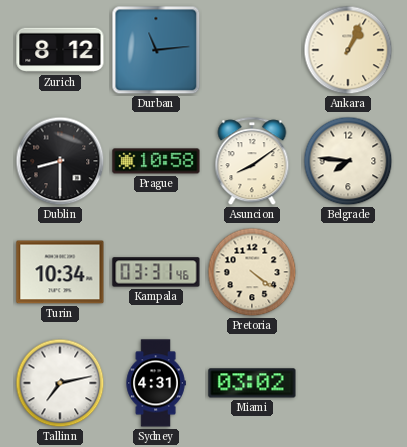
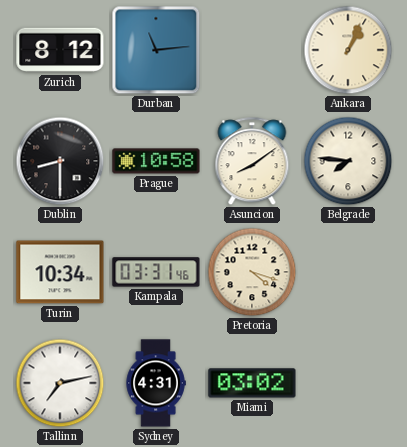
Pretoria: 4:21 -> 4:18
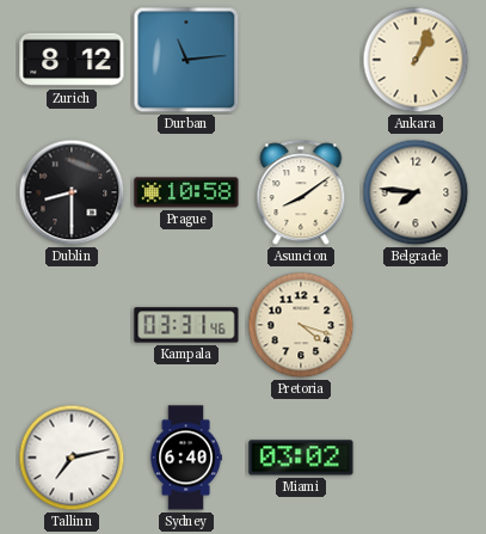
Turin: 10:34 -> none
Sydney: 4:31 -> 6:40
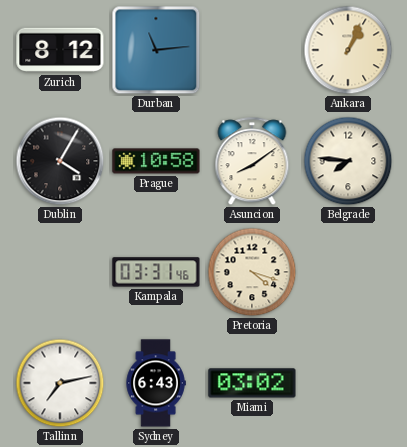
Dublin: 8:30 -> 4:05
Sydney: 6:40 -> 6:43
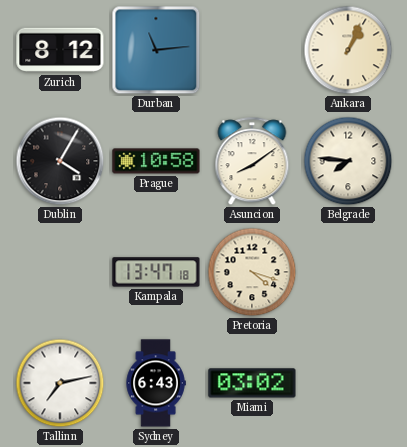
Kampala: 03:31 -> 13:47
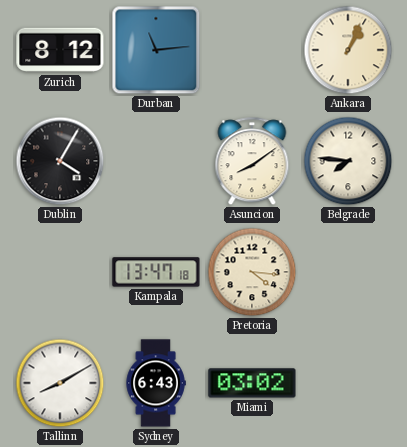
Prague: 10:58 -> none
Pretoria: 4:18 -> 4:16
Tallinn: 7:13 -> 8:10
